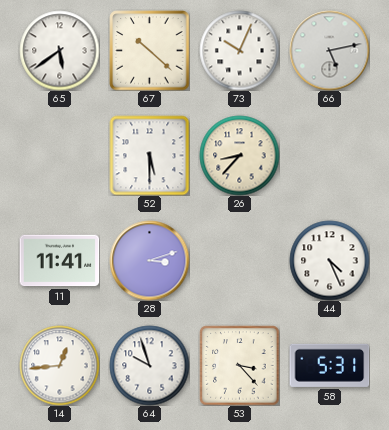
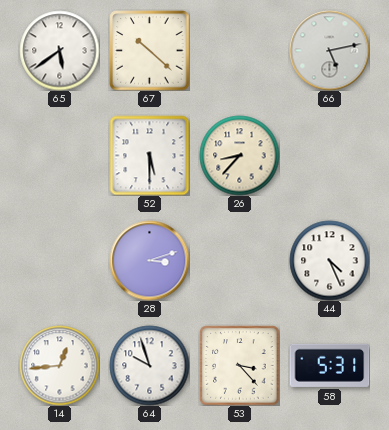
73: 10:04 -> none
11: 11:41 -> none
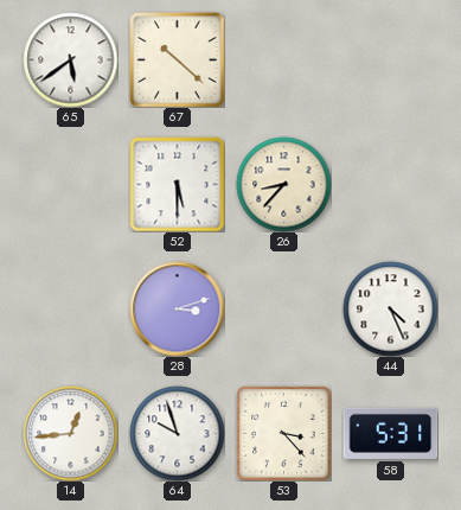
66: 5:13 -> none
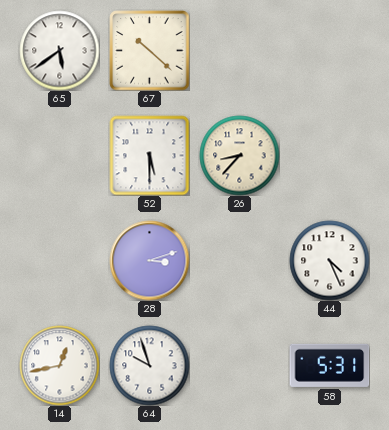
14: 12:44 -> 12:43
53: 3:23 -> none
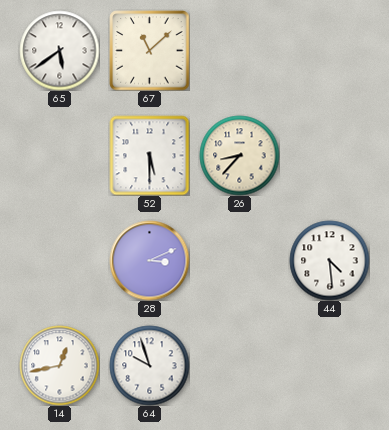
67: 10:22 -> 11:08
28: 3:12 -> 3:11
44: 4:26 -> 4:29
58: 5:31 -> none
